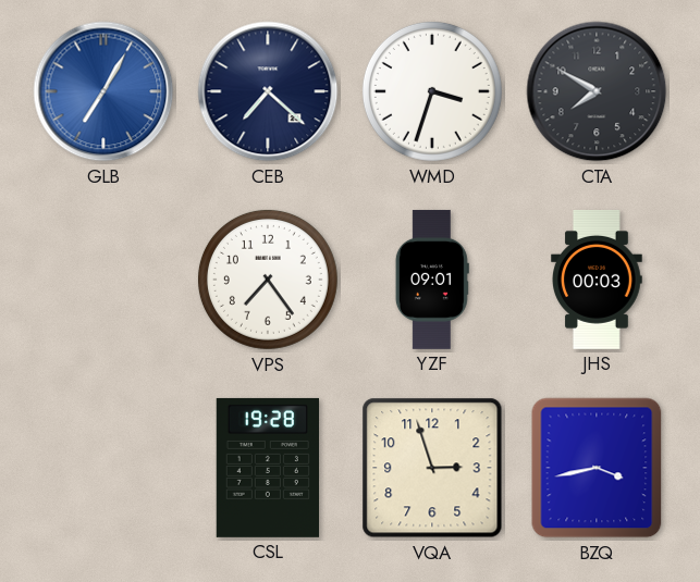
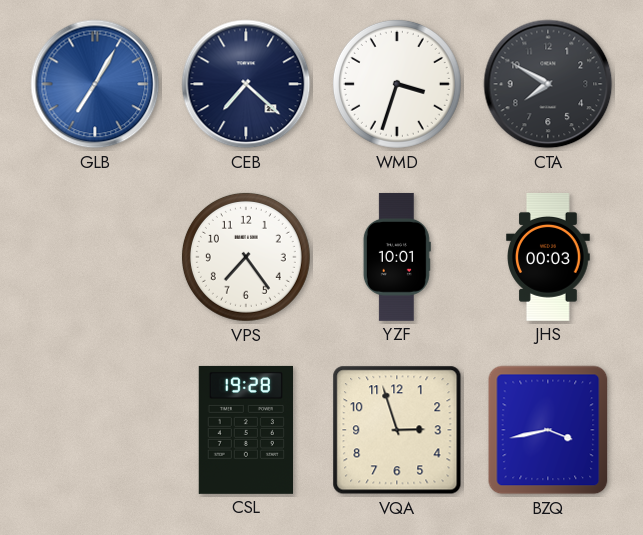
YZF: 09:01 -> 10:01
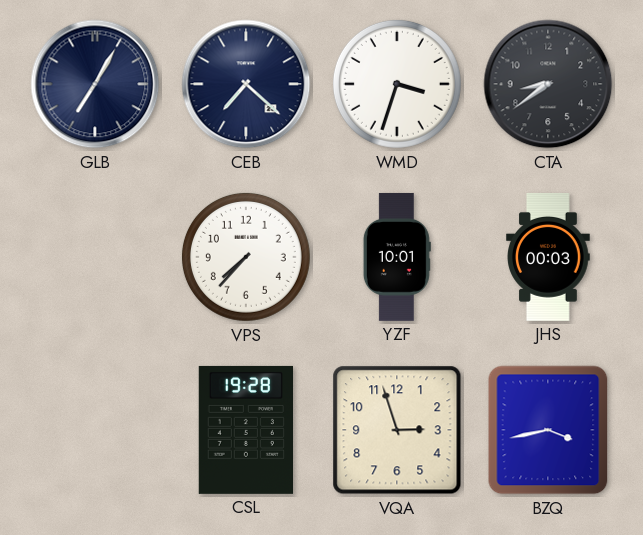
GLB dial: blue -> navy
CTA: 7:50 -> 8:39
VPS: 7:24 -> 7:37
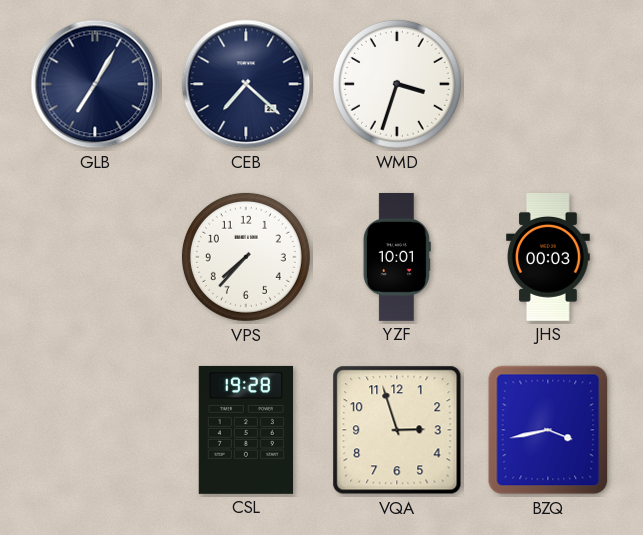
CTA: 8:39 -> none
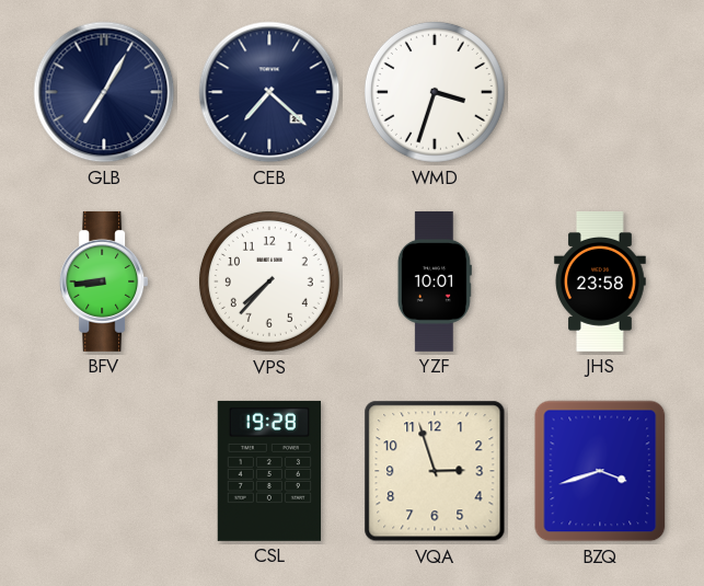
BFV: none -> 8:44
JHS: 00:03 -> 23:58
BZQ: 3:43 -> 3:42
